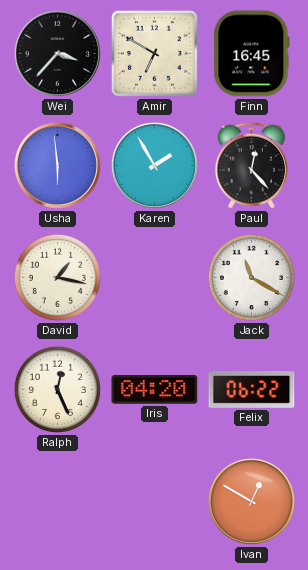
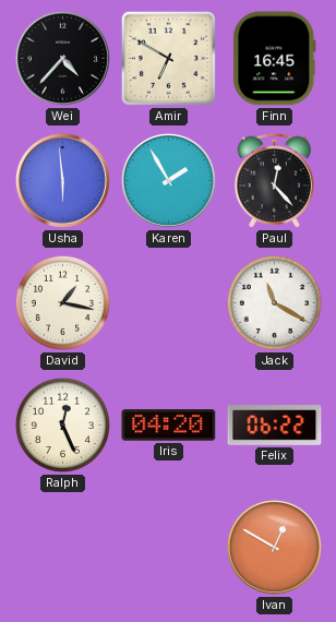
Wei: 3:37 -> 4:37
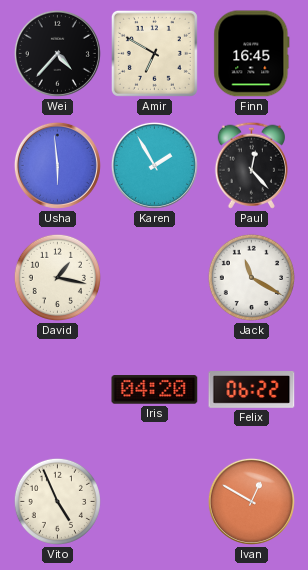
Ralph: 12:26 -> none
Vito: none -> 4:56
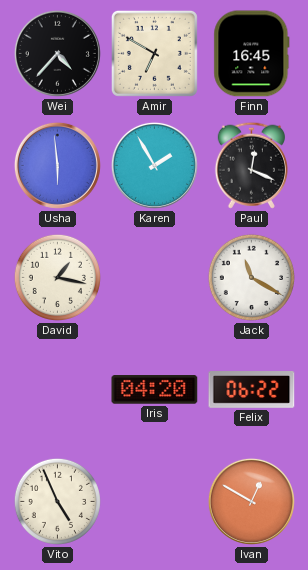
Paul: 12:23 -> 12:19
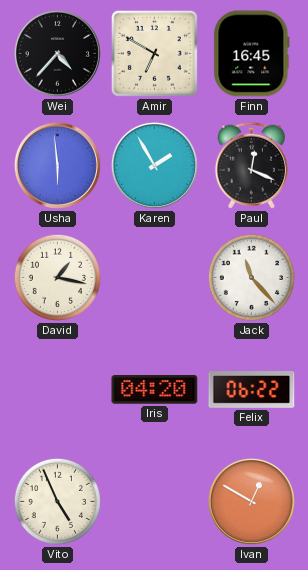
Jack: 11:20 -> 11:23
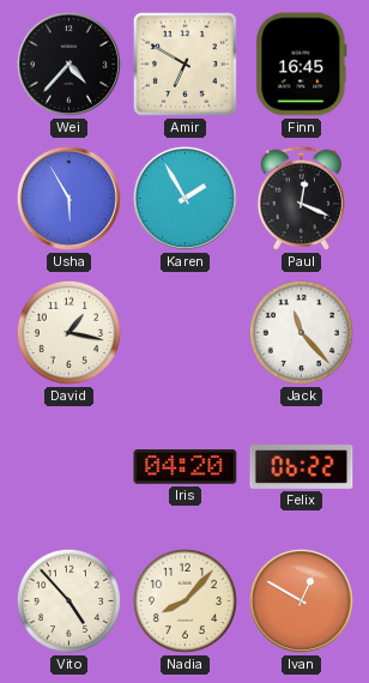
Usha: 5:59 -> 5:55
Vito: 4:56 -> 4:53
Nadia: none -> 8:07
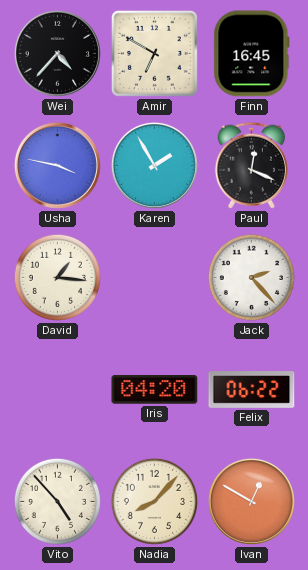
Usha: 5:55 -> 3:47
David: 1:17 -> 1:16
Jack: 11:23 -> 2:23
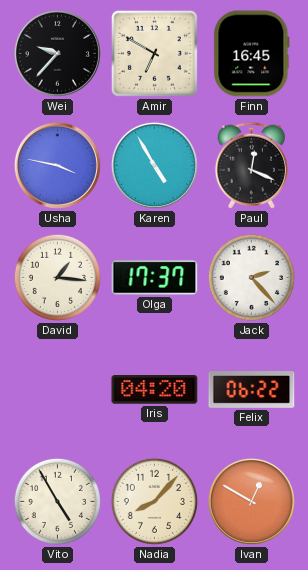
Wei: 4:37 -> 9:37
Karen: 1:55 -> 4:55
Olga: none -> 17:37
Vito: 4:53 -> 4:55
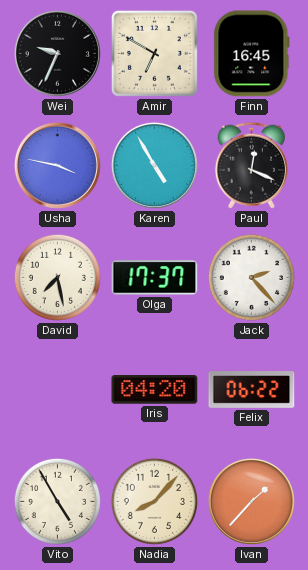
Wei: 9:37 -> 9:34
David: 1:16 -> 7:28
Ivan: 12:50 -> 1:37
